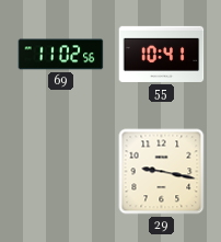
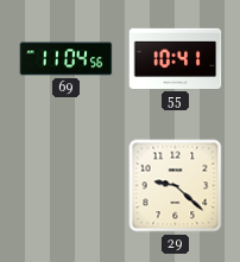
69: 11:02 -> 11:04
29: 9:17 -> 9:22
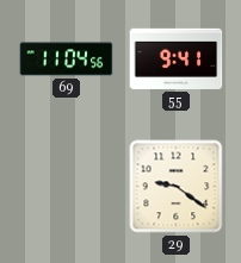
55: 10:41 -> 9:41
29: 9:22 -> 9:21
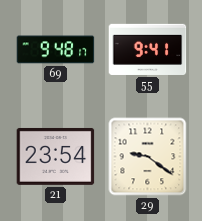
69: 11:04 -> 9:48
21: none -> 23:54
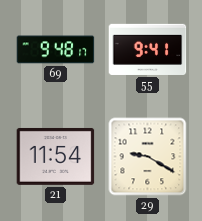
21: 23:54 -> 11:54
29: 9:21 -> 9:20
